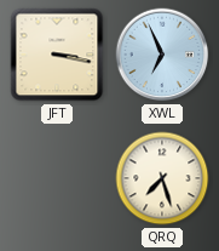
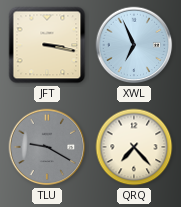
TLU: none -> 9:20
QRQ: 7:27 -> 7:23
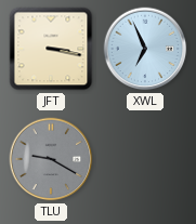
QRQ: 7:23 -> none
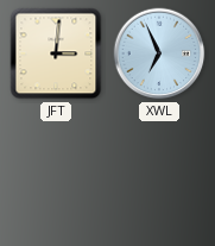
JFT: 3:17 -> 3:01
TLU: 9:20 -> none
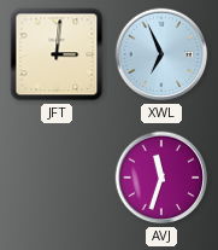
AVJ: none -> 11:33
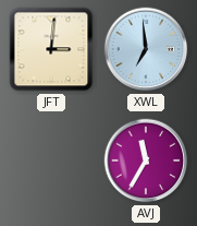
XWL: 6:56 -> 6:59
AVJ: 11:33 -> 11:35
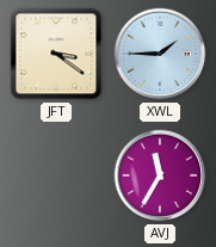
JFT: 3:01 -> 3:21
XWL: 6:59 -> 1:45
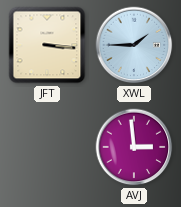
JFT: 3:21 -> 3:16
AVJ: 11:35 -> 2:59
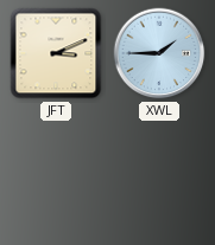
JFT: 3:16 -> 3:11
AVJ: 2:59 -> none
